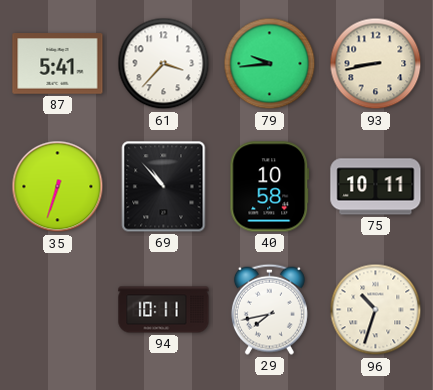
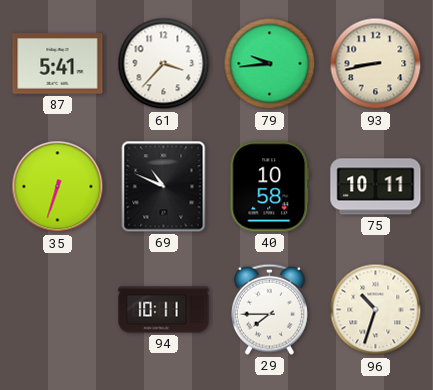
69: 10:53 -> 10:49
29: 7:43 -> 7:45
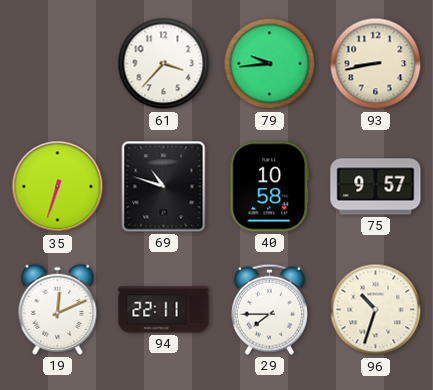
87: 5:41 -> none
69: 10:49 -> 10:48
75: 10:11 -> 9:57
19: none -> 12:11
94: 10:11 -> 22:11
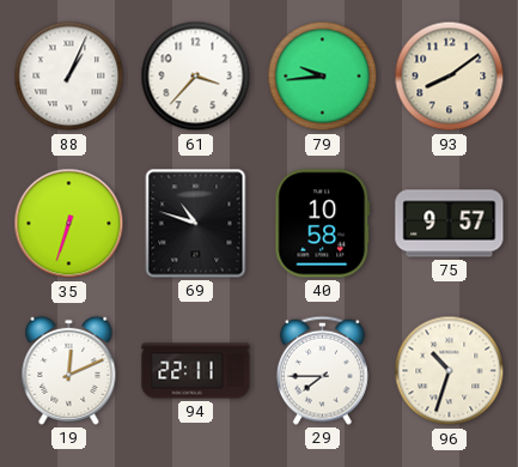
88: none -> 1:04
93: 8:43 -> 8:09
